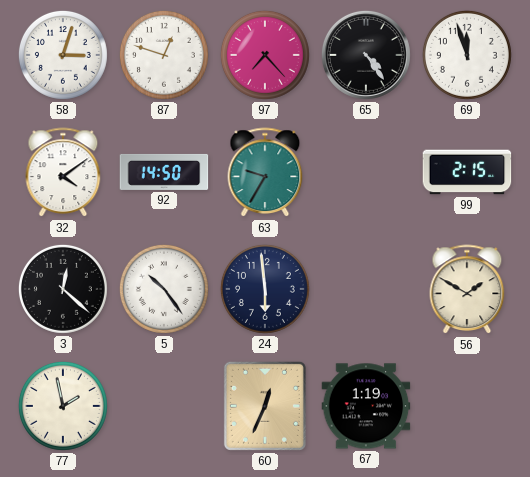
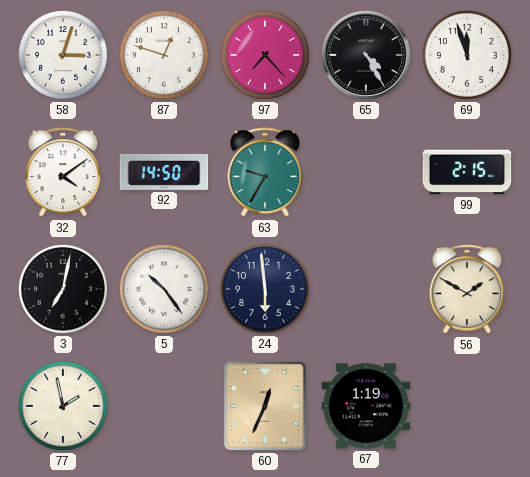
65: 4:24 -> 4:25
3: 12:22 -> 7:02
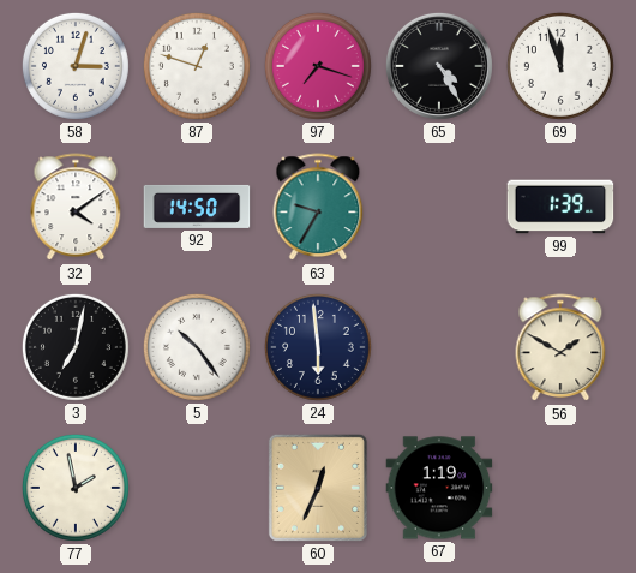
97: 7:23 -> 7:18
99: 2:15 -> 1:39
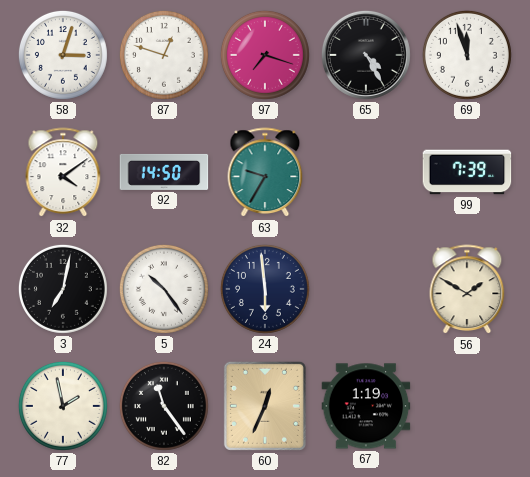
99: 1:39 -> 7:39
82: none -> 11:24
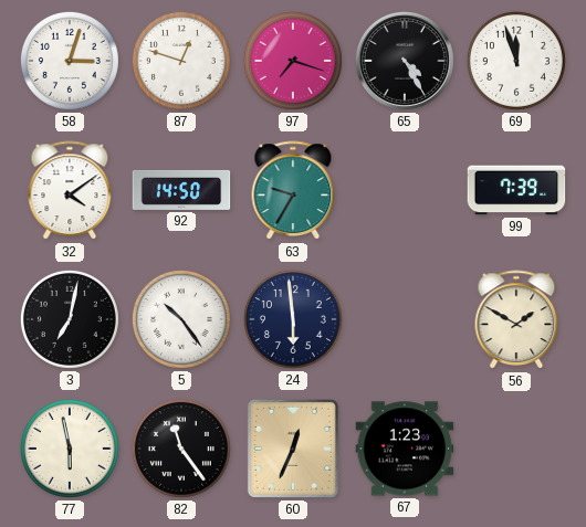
77: 1:58 -> 5:58
67: 1:19 -> 1:23
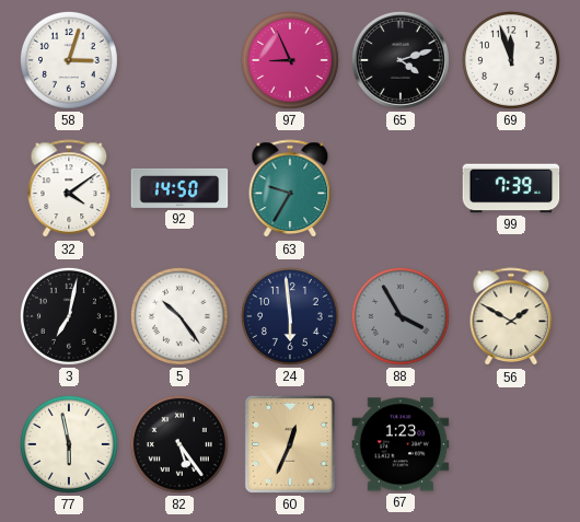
87: 12:48 -> none
97: 7:18 -> 8:56
65: 4:25 -> 4:12
88: none -> 3:55
82: 11:24 -> 5:24
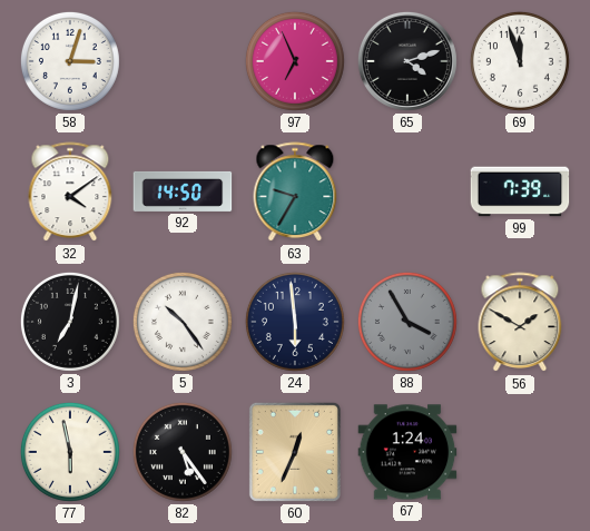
97: 8:56 -> 6:56
67: 1:23 -> 1:24
